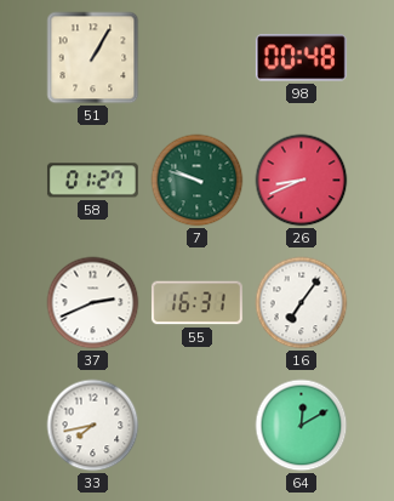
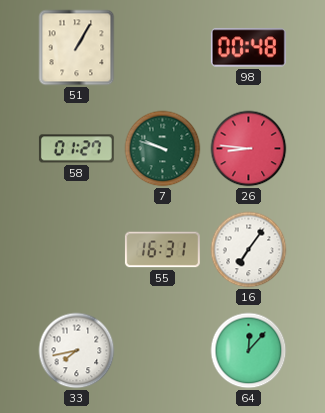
26: 8:41 -> 8:46
37: 2:41 -> none
64: 12:10 -> 12:07
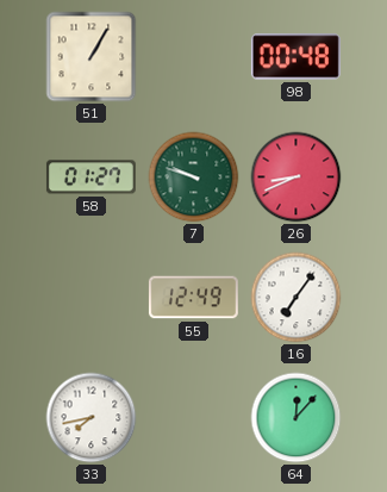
26: 8:46 -> 8:41
55: 16:31 -> 12:49
